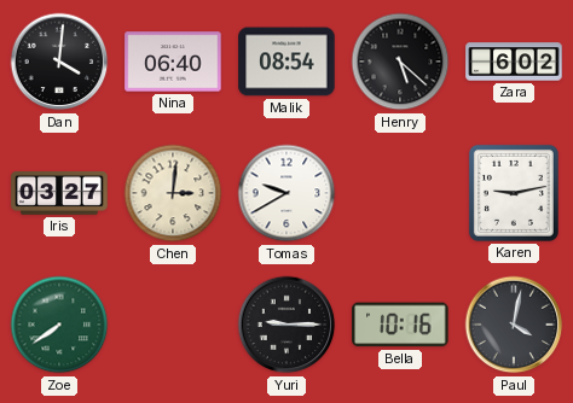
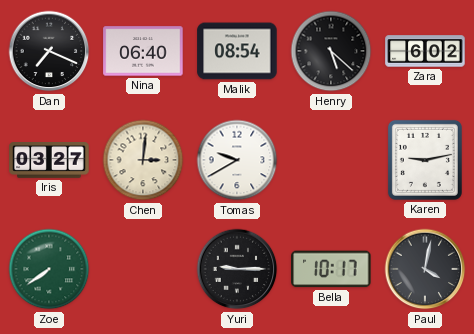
Dan: 4:01 -> 7:19
Bella: 10:16 -> 10:17
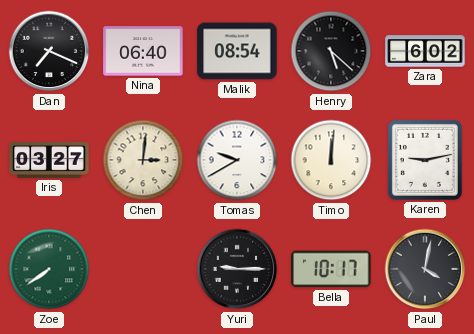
Timo: none -> 12:01
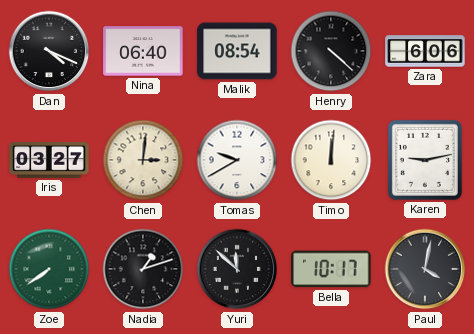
Dan: 7:19 -> 4:19
Henry: 5:22 -> 4:22
Zara: 6:02 -> 6:06
Nadia: none -> 1:12
Yuri: 9:15 -> 11:52
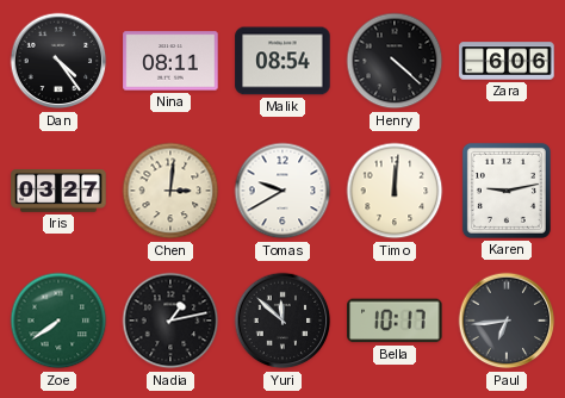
Dan: 4:19 -> 4:24
Nina: 06:40 -> 08:11
Nadia: 1:12 -> 1:13
Paul: 4:02 -> 6:44
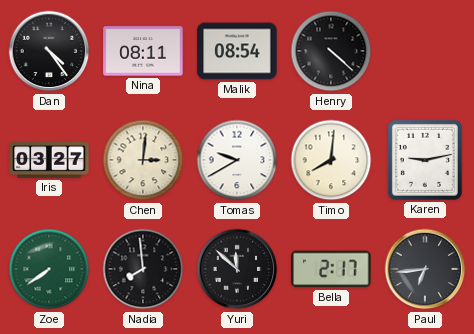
Zara: 6:06 -> none
Timo: 12:01 -> 8:01
Nadia: 1:13 -> 7:59
Bella: 10:17 -> 2:17
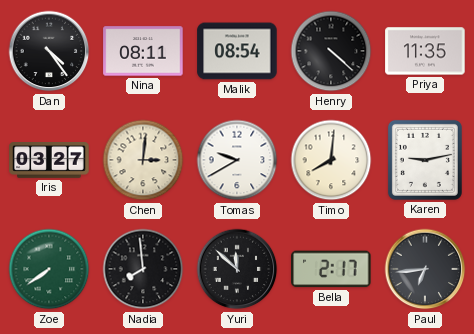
Priya: none -> 11:35
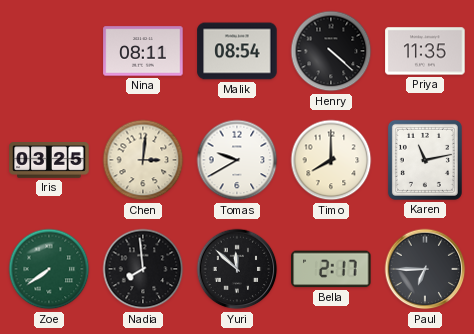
Dan: 4:24 -> none
Iris: 03:27 -> 03:25
Timo: 8:01 -> 8:00
Karen: 9:13 -> 11:13
Paul: 6:44 -> 6:45
